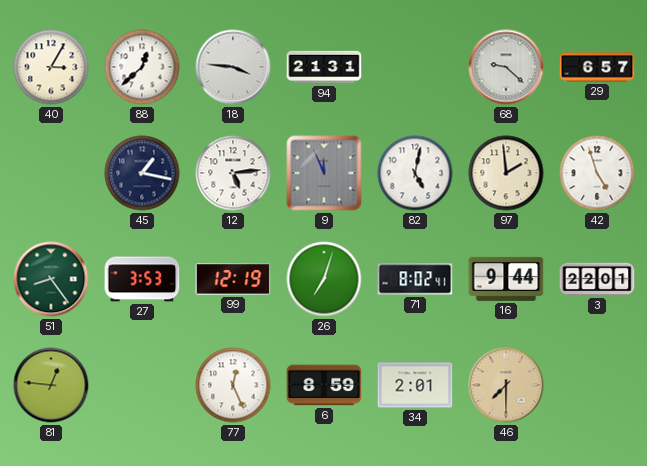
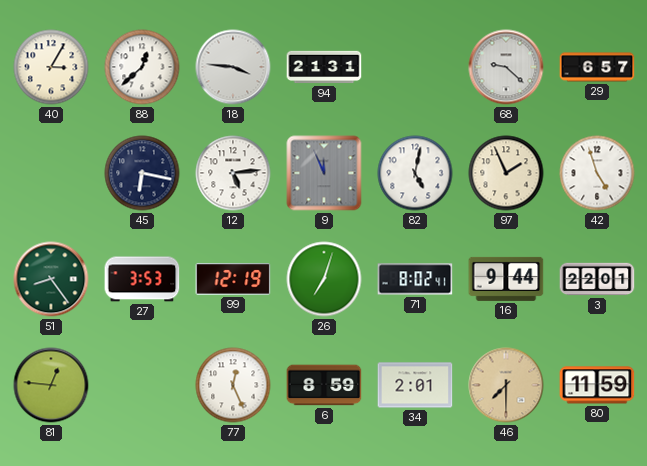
45: 1:17 -> 6:17
97: 1:59 -> 1:56
80: none -> 11:59
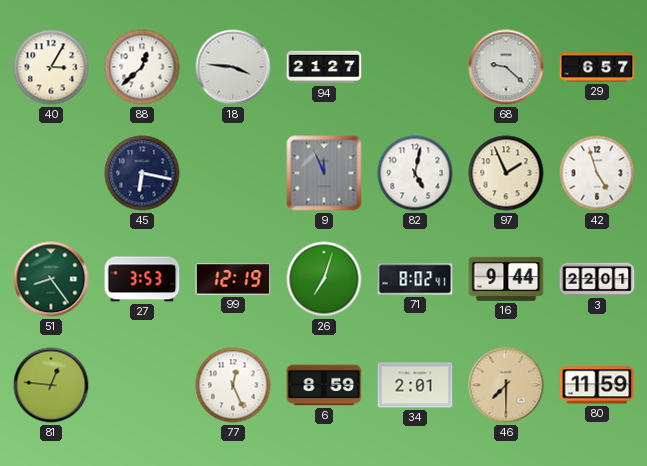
94: 21:31 -> 21:27
12: 5:14 -> none
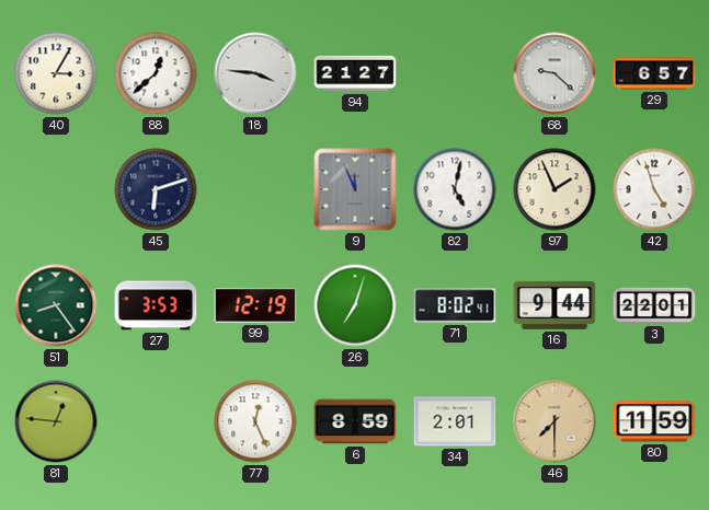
45: 6:17 -> 6:12
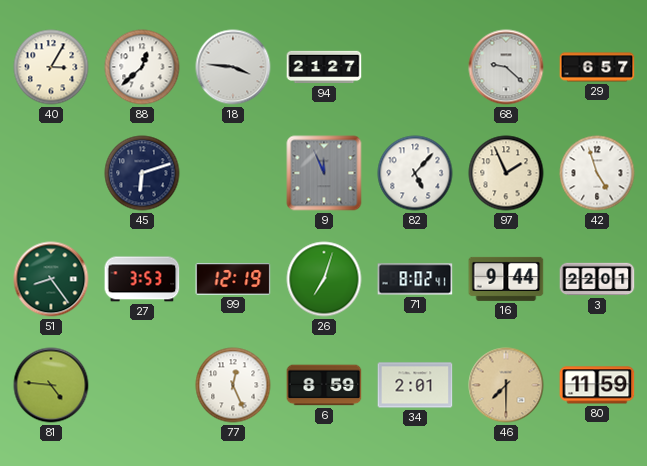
82: 5:02 -> 5:07
81: 12:46 -> 4:46
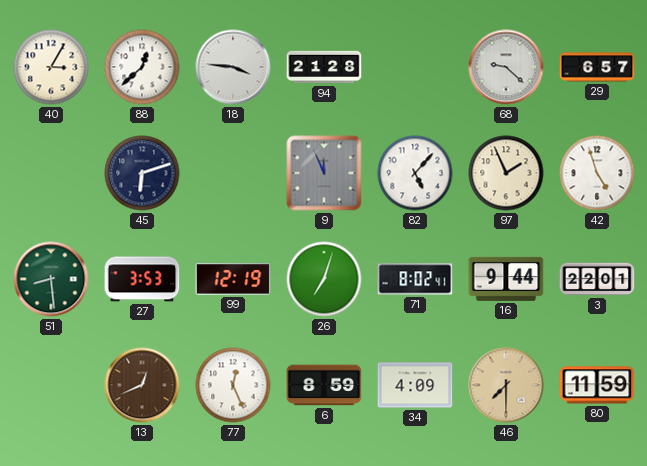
94: 21:27 -> 21:28
51: 8:24 -> 8:29
81: 4:46 -> none
13: none -> 12:41
34: 2:01 -> 4:09
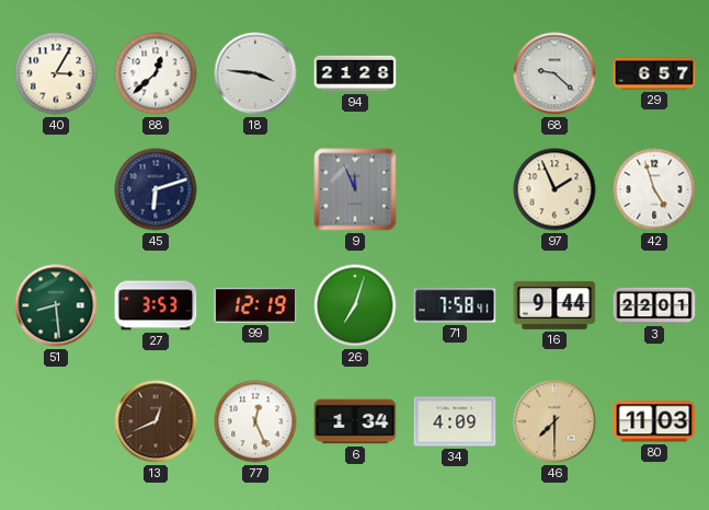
82: 5:07 -> none
71: 8:02 -> 7:58
6: 8:59 -> 1:34
80: 11:59 -> 11:03
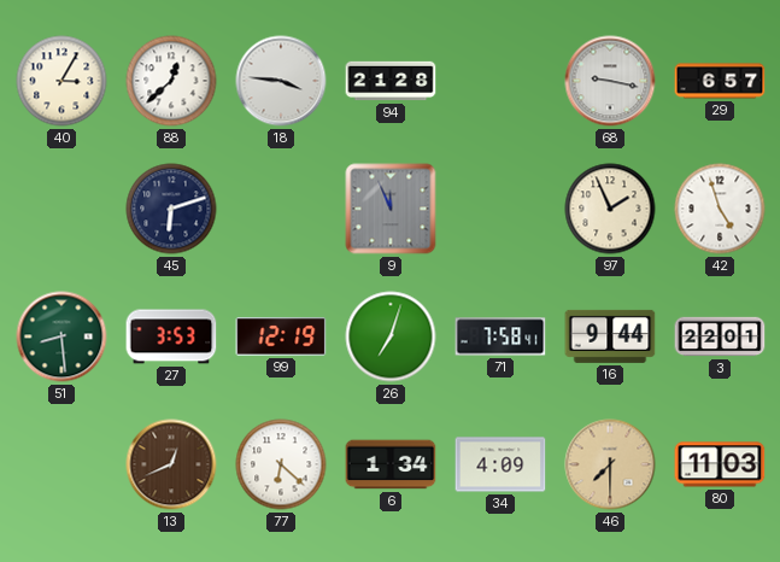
68: 9:22 -> 9:17
77: 12:26 -> 6:22
